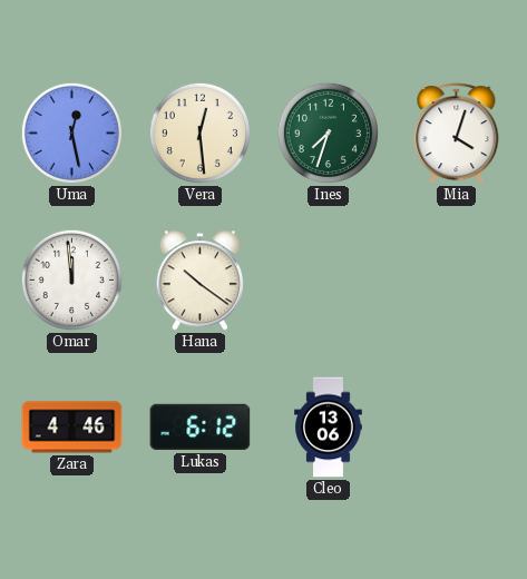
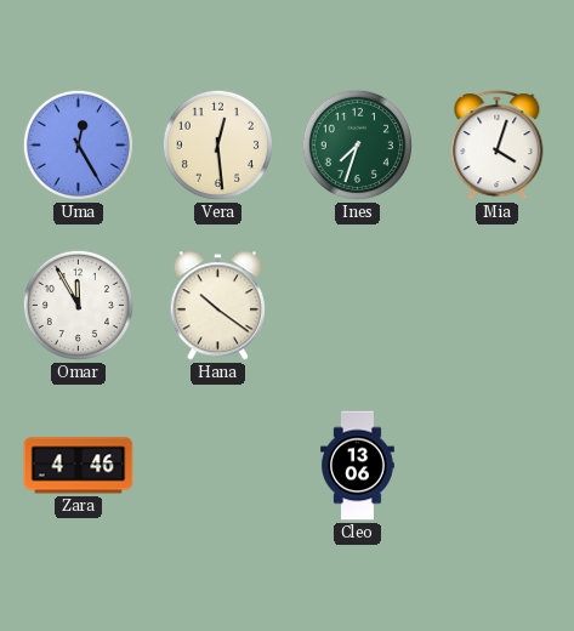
Uma: 12:28 -> 12:25
Omar: 11:59 -> 11:55
Lukas: 6:12 -> none
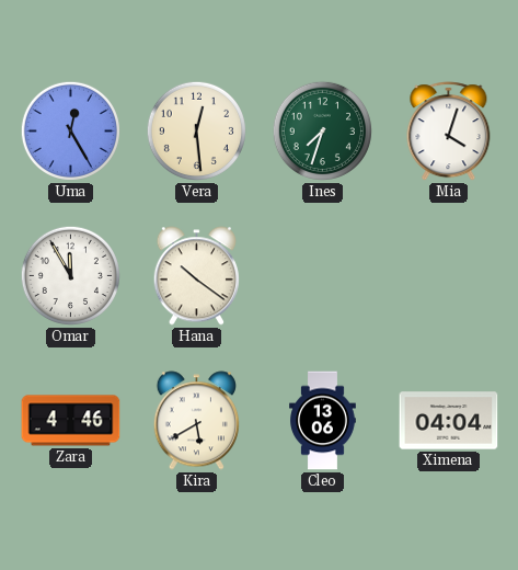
Kira: none -> 5:40
Ximena: none -> 04:04
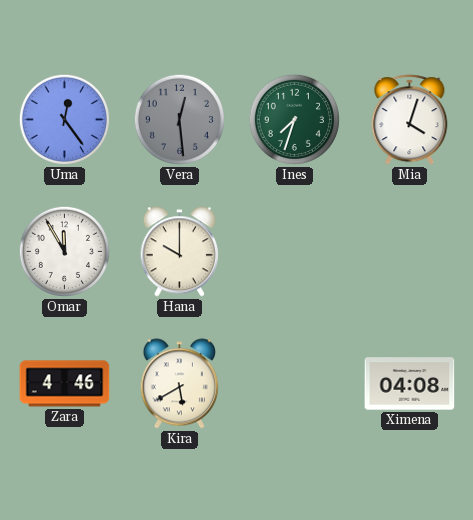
Uma: 12:25 -> 12:24
Vera dial: cream -> grey
Hana: 10:21 -> 10:00
Cleo: 13:06 -> none
Ximena: 04:04 -> 04:08
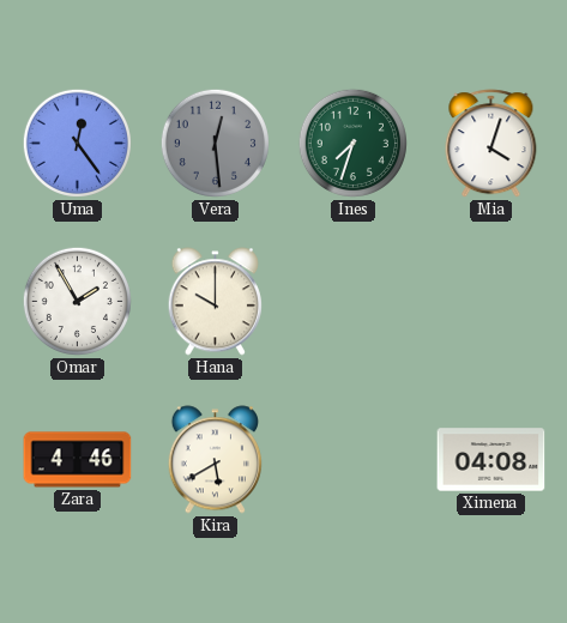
Omar: 11:55 -> 1:55
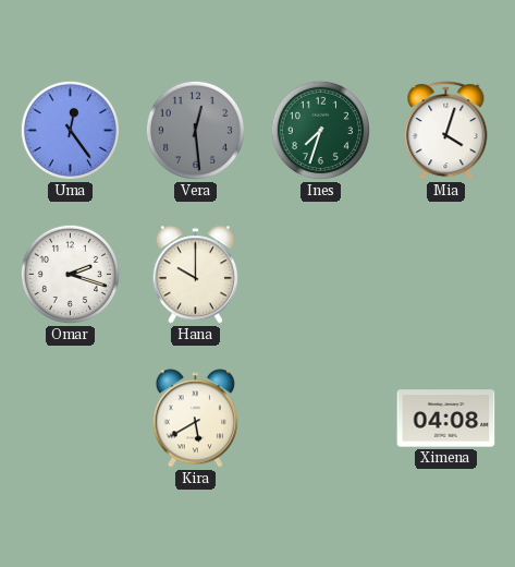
Omar: 1:55 -> 2:18
Zara: 4:46 -> none
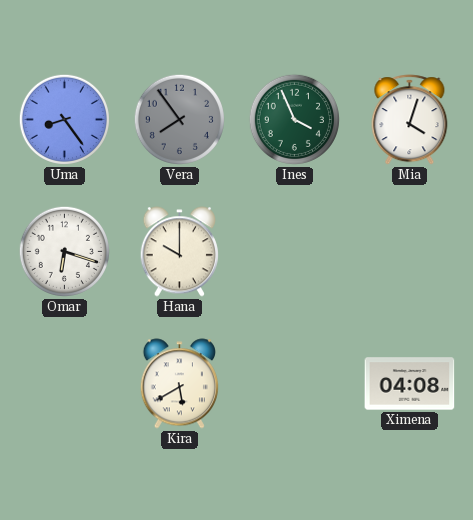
Uma: 12:24 -> 8:24
Vera: 12:29 -> 7:54
Ines: 7:33 -> 3:56
Omar: 2:18 -> 6:18
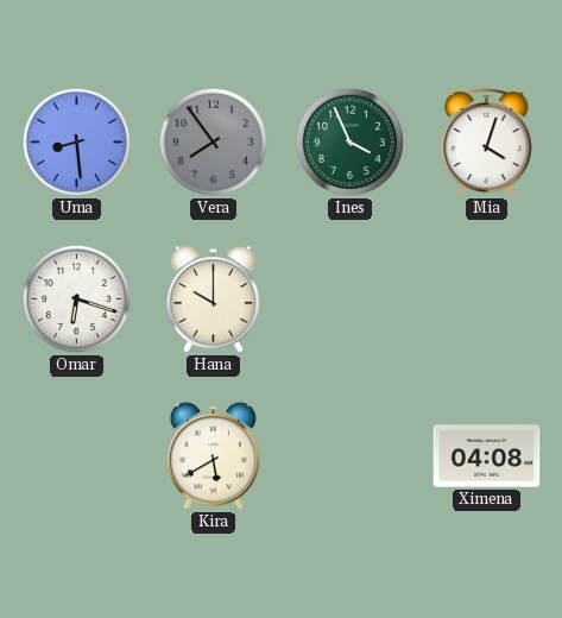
Uma: 8:24 -> 8:29
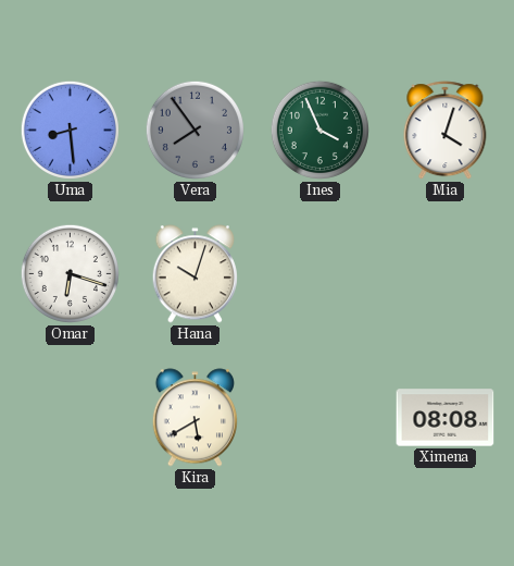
Hana: 10:00 -> 10:03
Ximena: 04:08 -> 08:08
